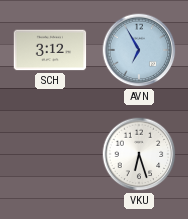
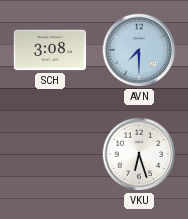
SCH: 3:12 -> 3:08
AVN: 6:55 -> 7:30
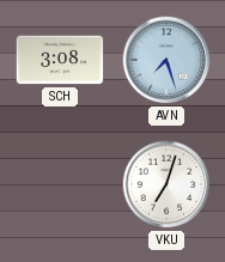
AVN: 7:30 -> 7:27
VKU: 6:27 -> 7:03
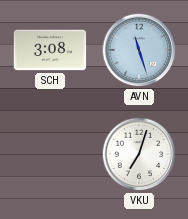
AVN: 7:27 -> 11:27
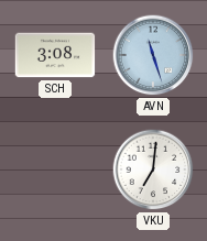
VKU: 7:03 -> 7:01
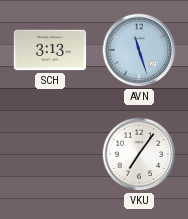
SCH: 3:08 -> 3:13
VKU: 7:01 -> 7:06
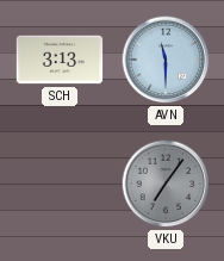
AVN: 11:27 -> 11:30
VKU dial: white -> grey
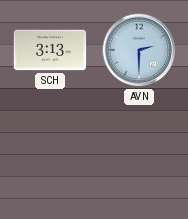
AVN: 11:30 -> 2:30
VKU: 7:06 -> none
